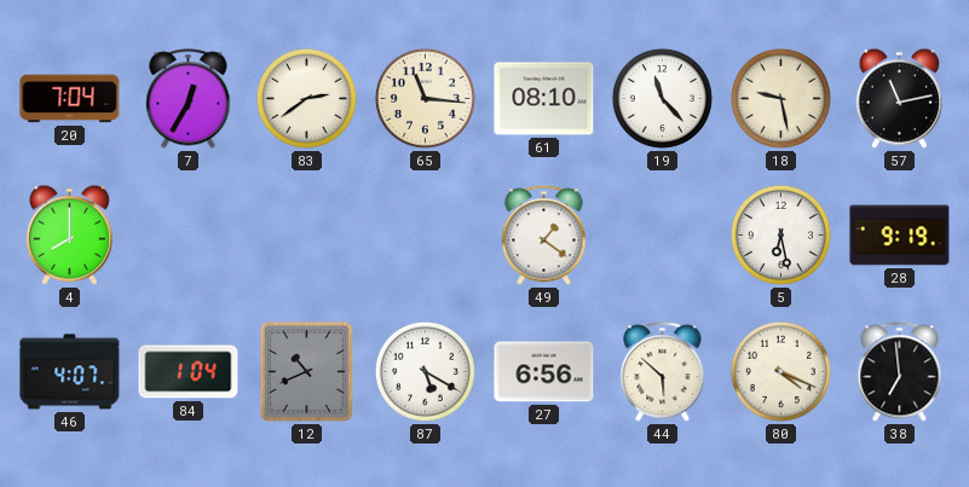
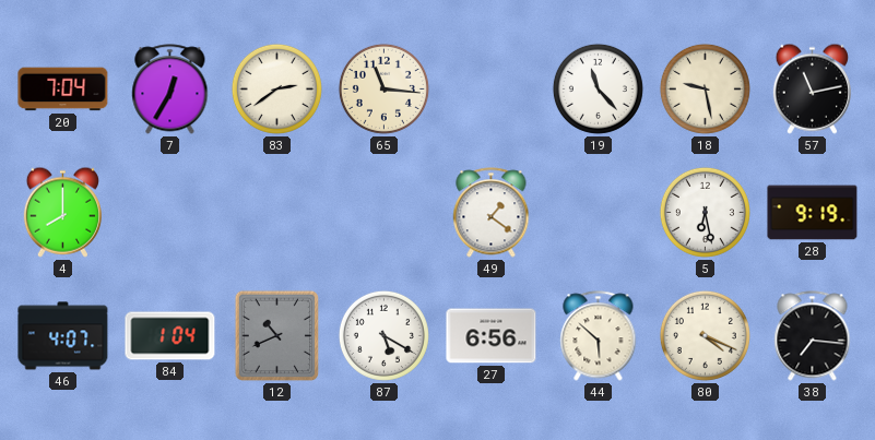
61: 08:10 -> none
38: 6:59 -> 7:16
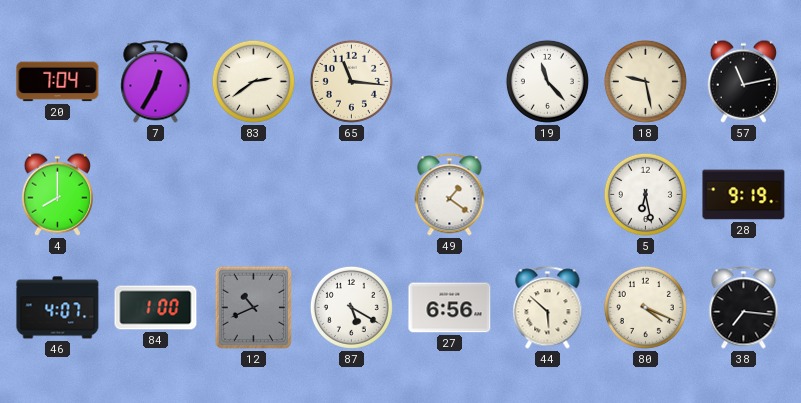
84: 1:04 -> 1:00
